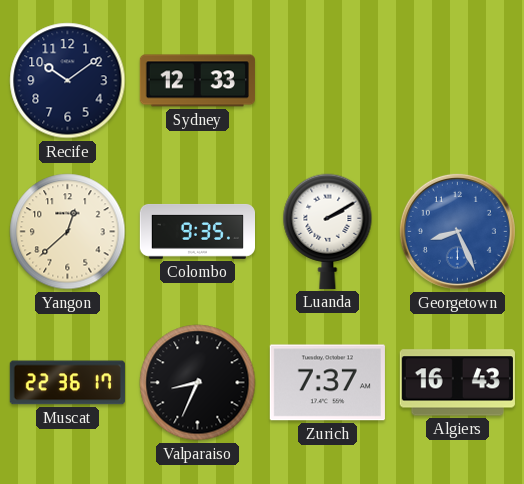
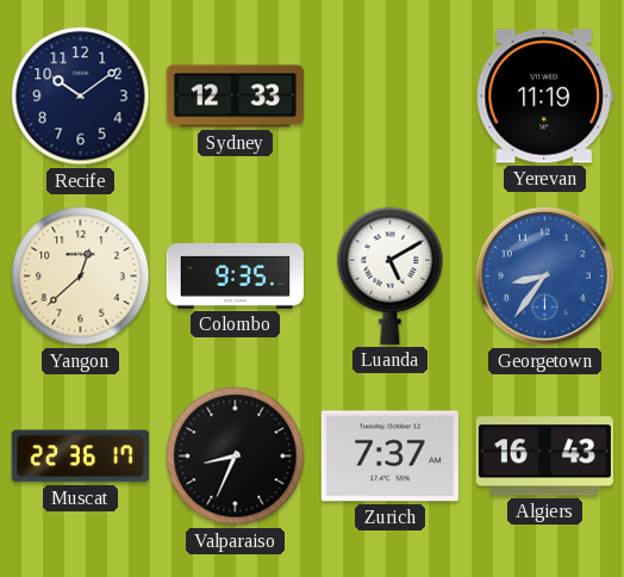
Yerevan: none -> 11:19
Luanda: 2:10 -> 5:10
Georgetown: 8:26 -> 8:36
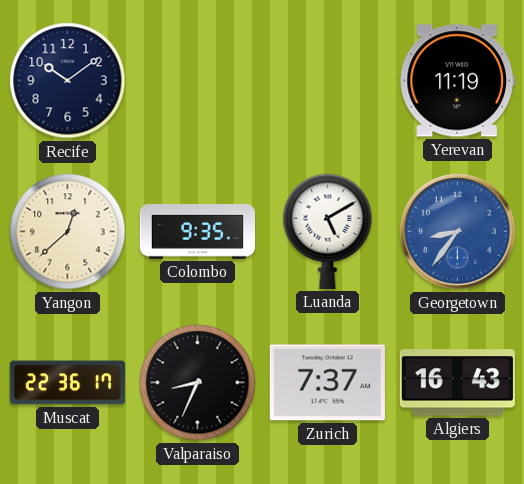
Sydney: 12:33 -> none
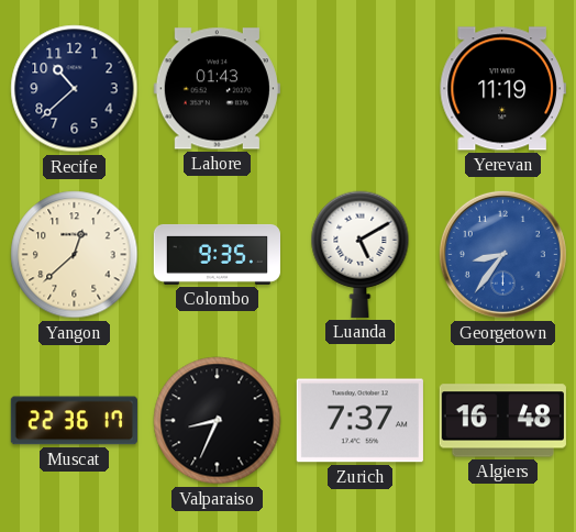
Recife: 10:09 -> 10:38
Lahore: none -> 01:43
Algiers: 16:43 -> 16:48
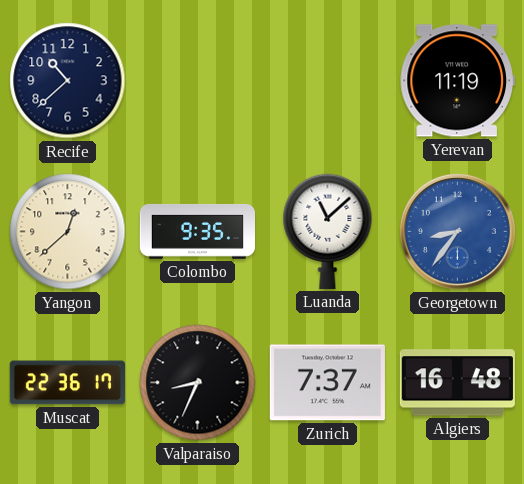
Lahore: 01:43 -> none
Luanda: 5:10 -> 11:08
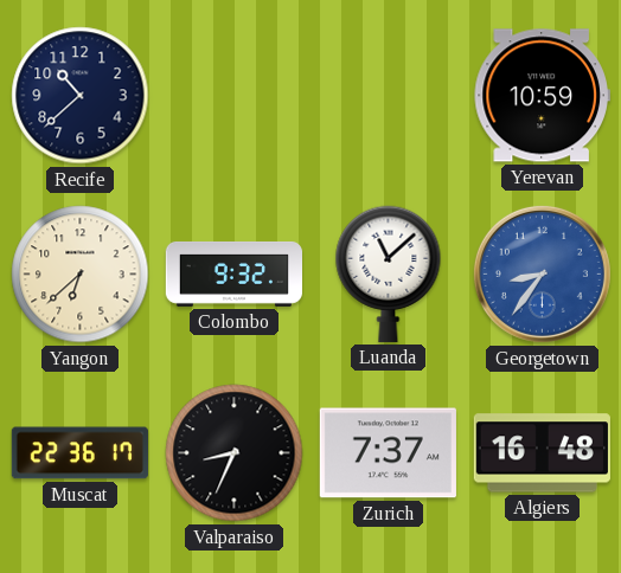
Yerevan: 11:19 -> 10:59
Yangon: 12:38 -> 6:38
Colombo: 9:35 -> 9:32
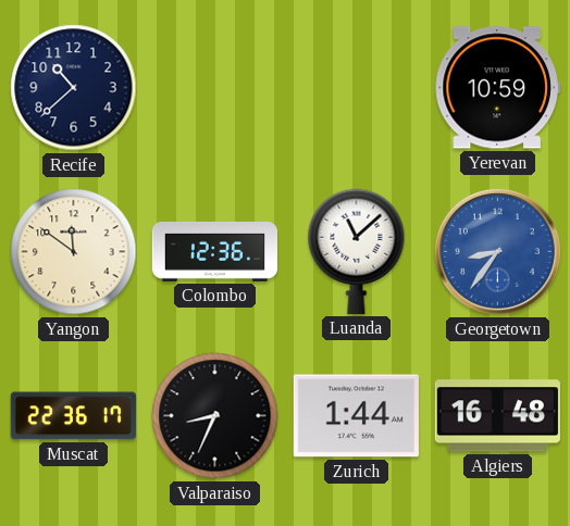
Yangon: 6:38 -> 11:51
Colombo: 9:32 -> 12:36
Zurich: 7:37 -> 1:44
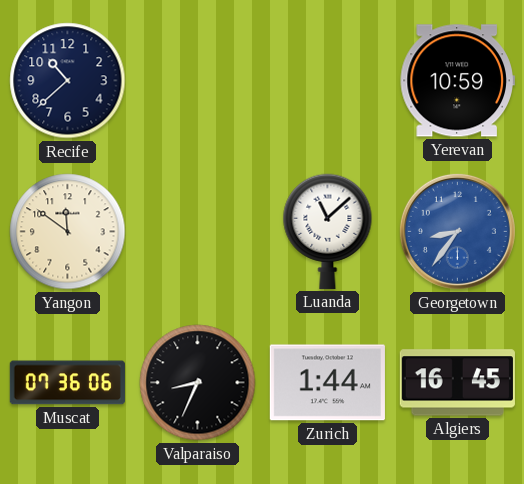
Colombo: 12:36 -> none
Muscat: 22:36 -> 07:36
Algiers: 16:48 -> 16:45
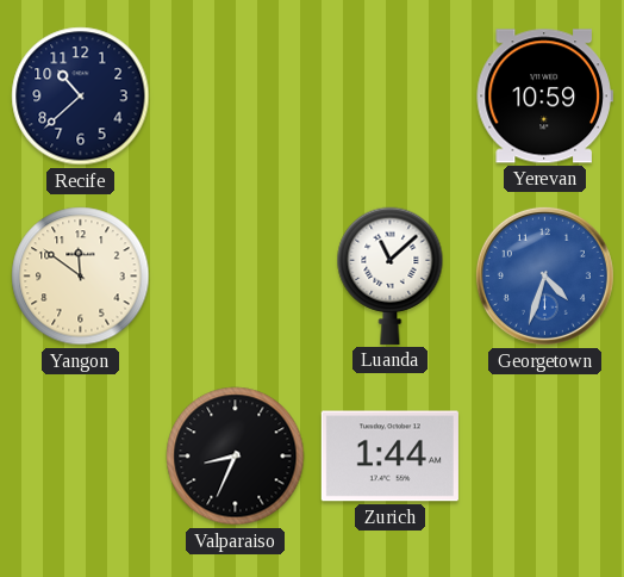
Georgetown: 8:36 -> 4:33
Muscat: 07:36 -> none
Algiers: 16:45 -> none
